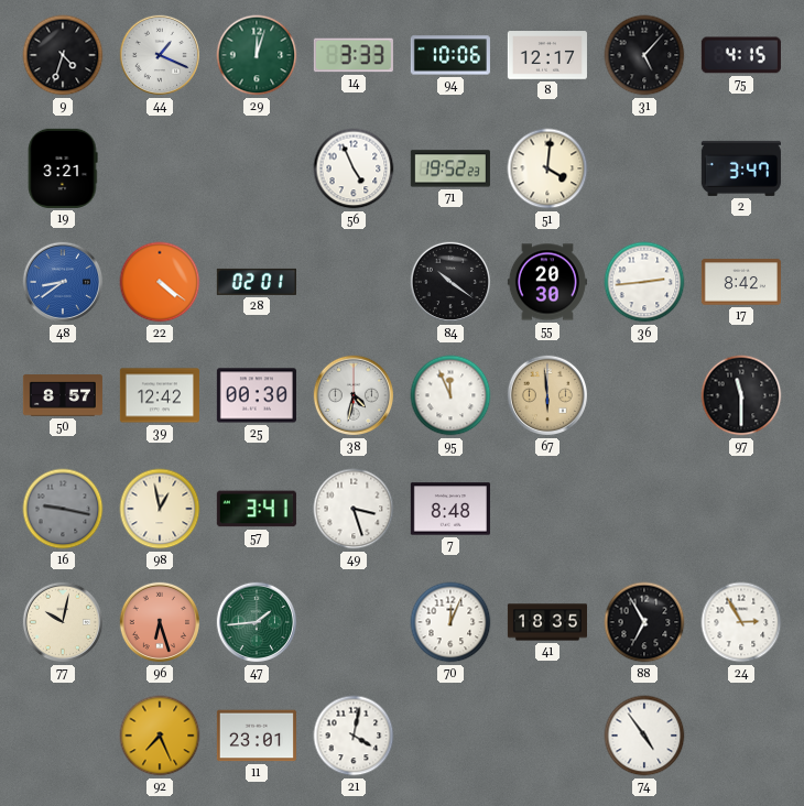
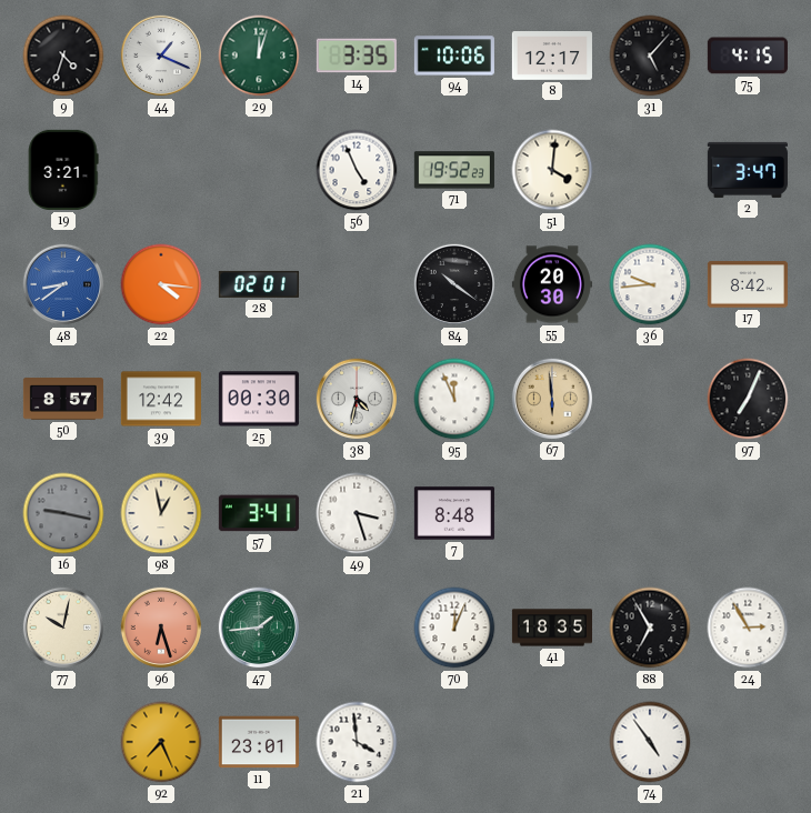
14: 3:33 -> 3:35
22: 4:21 -> 4:16
36: 2:44 -> 9:44
97: 11:30 -> 7:04
21: 4:02 -> 3:59
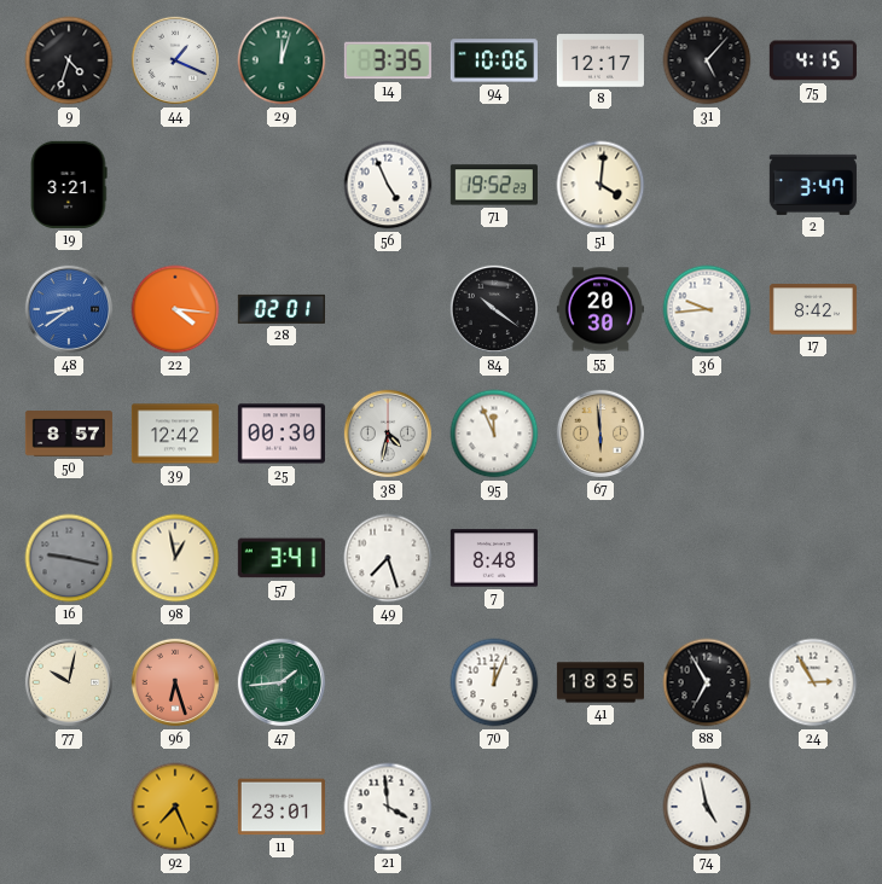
97: 7:04 -> none
49: 3:27 -> 7:27
74: 4:54 -> 4:58
